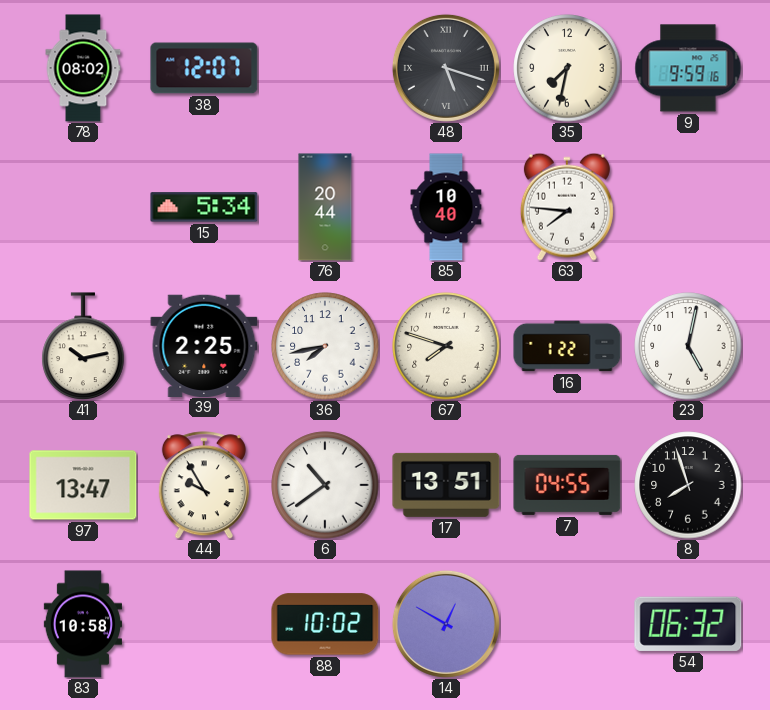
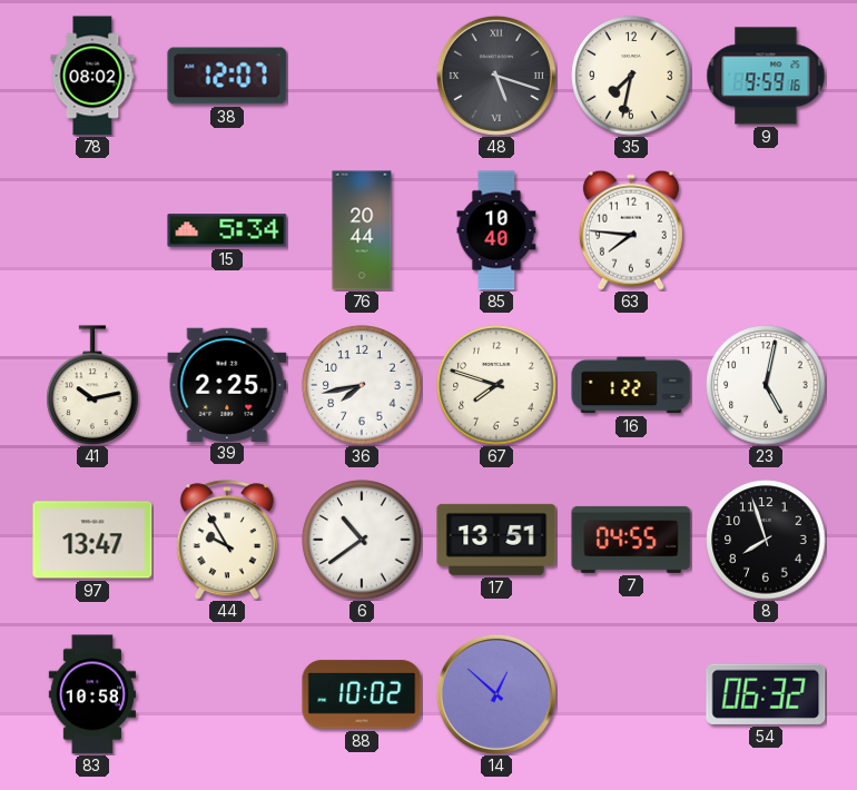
14: 12:50 -> 12:52
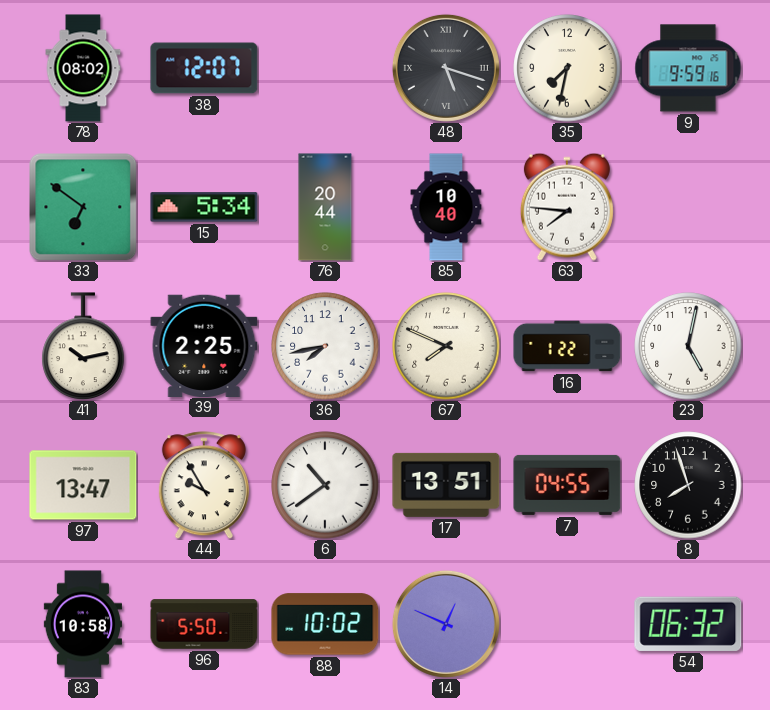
33: none -> 6:51
67: 7:48 -> 7:49
96: none -> 5:50
14: 12:52 -> 12:49
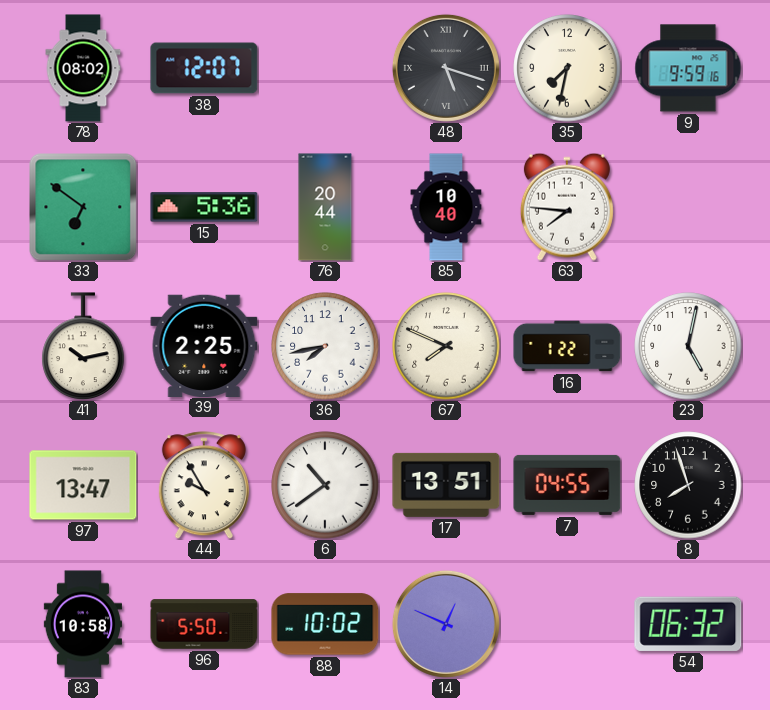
15: 5:34 -> 5:36
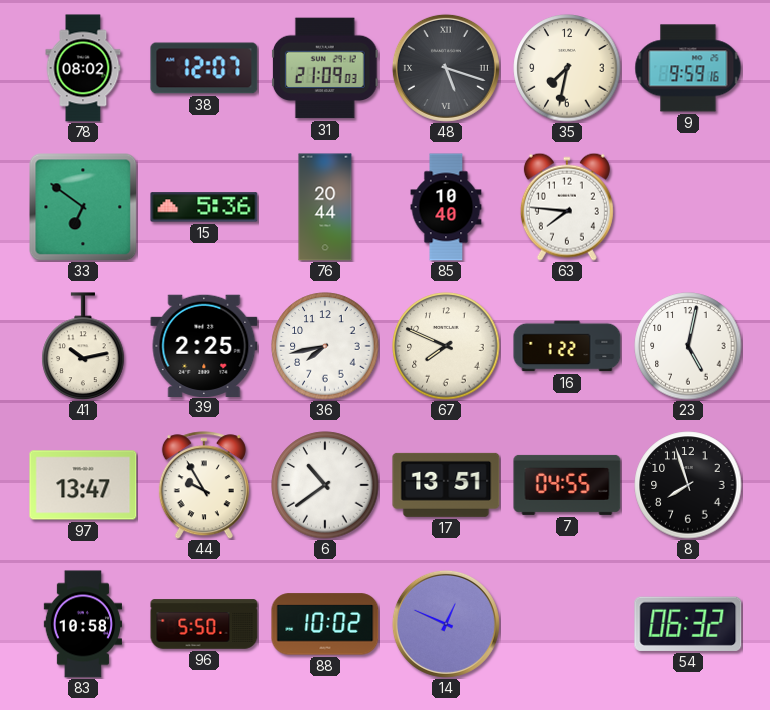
31: none -> 21:09
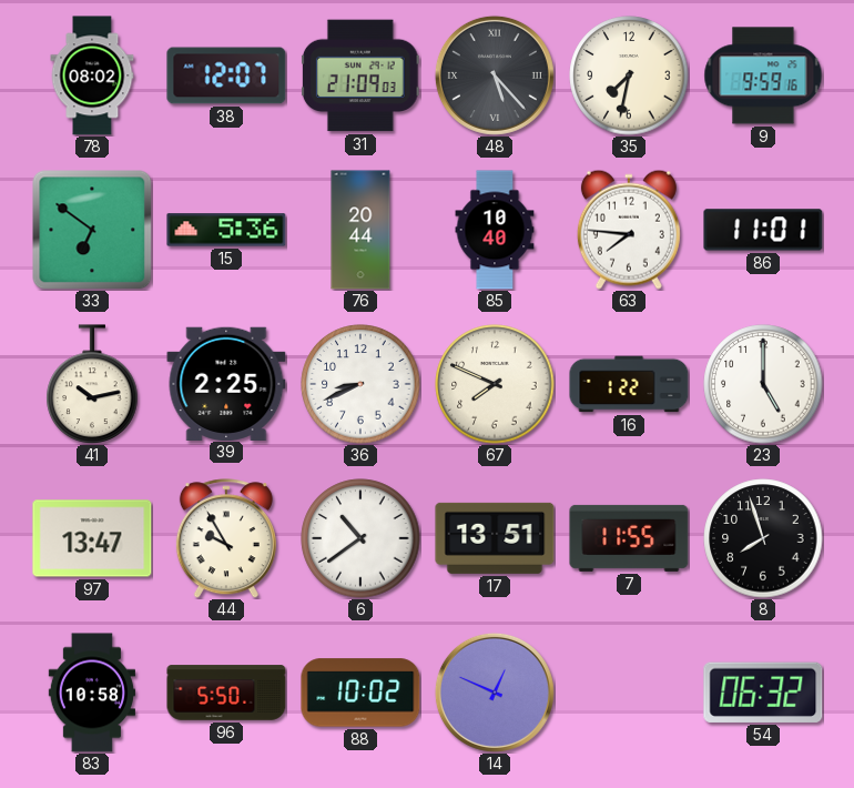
48: 5:18 -> 5:23
86: none -> 11:01
36: 7:43 -> 8:41
23: 5:02 -> 5:00
7: 04:55 -> 11:55
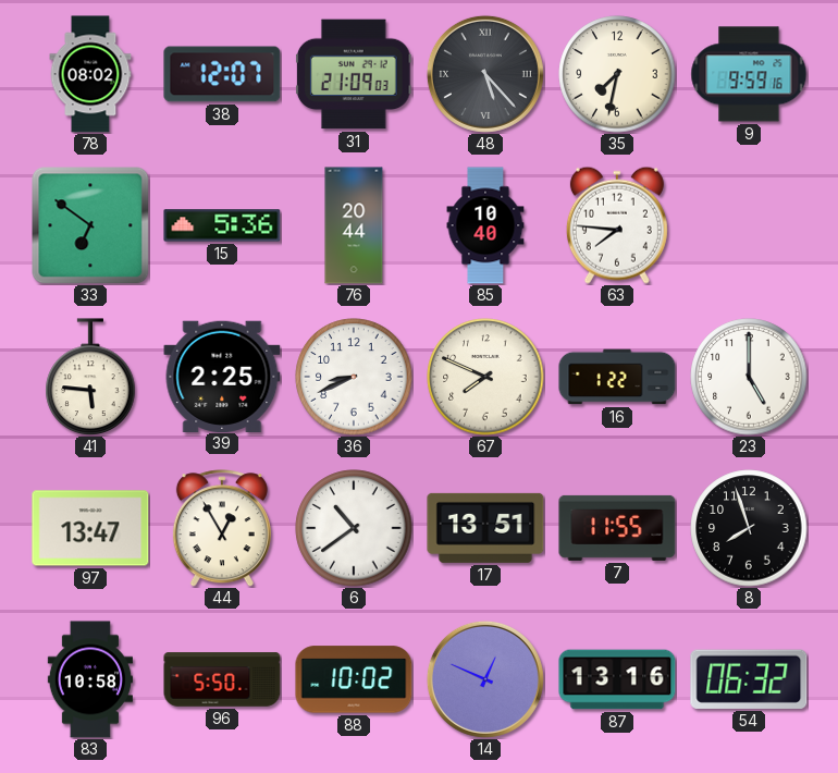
86: 11:01 -> none
41: 10:13 -> 5:46
44: 9:55 -> 12:55
87: none -> 13:16
